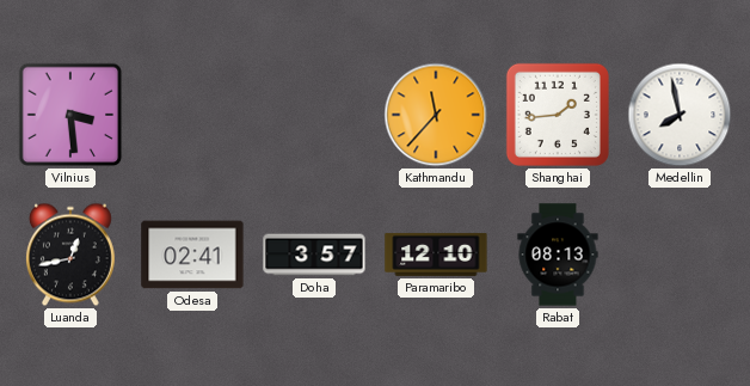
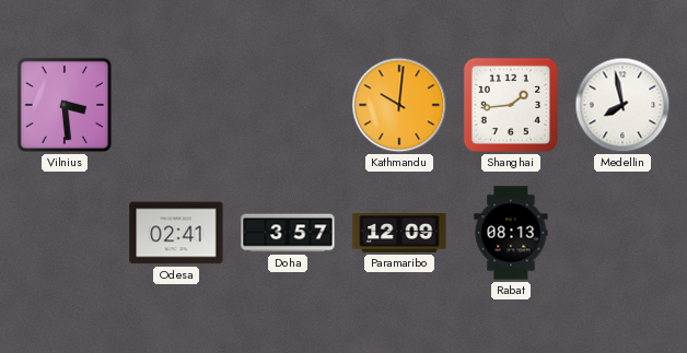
Kathmandu: 11:37 -> 10:01
Luanda: 12:43 -> none
Paramaribo: 12:10 -> 12:09
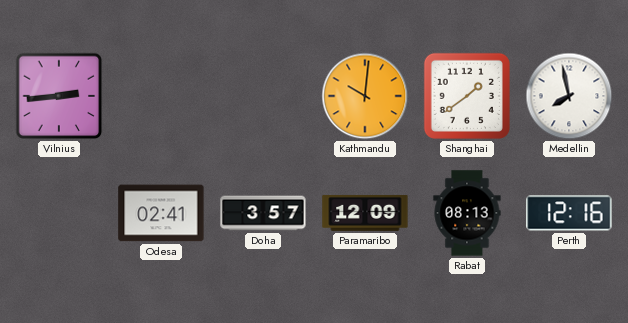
Vilnius: 3:29 -> 2:44
Shanghai: 1:44 -> 1:39
Perth: none -> 12:16
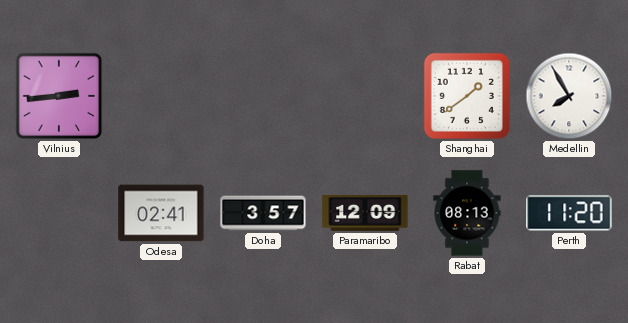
Kathmandu: 10:01 -> none
Medellin: 7:58 -> 7:55
Perth: 12:16 -> 11:20
